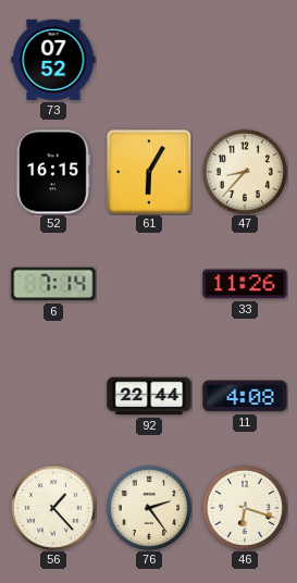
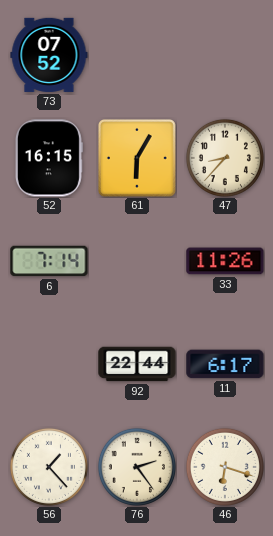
11: 4:08 -> 6:17
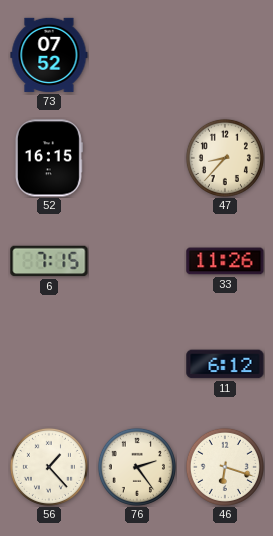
61: 6:05 -> none
6: 7:14 -> 7:15
92: 22:44 -> none
11: 6:17 -> 6:12
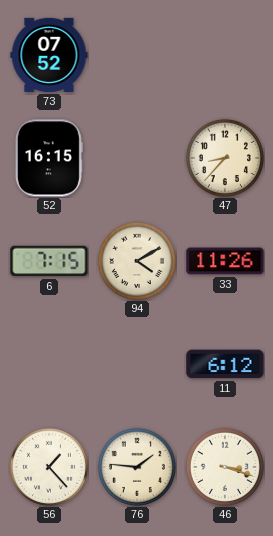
94: none -> 4:10
76: 2:24 -> 1:46
46: 6:18 -> 3:18
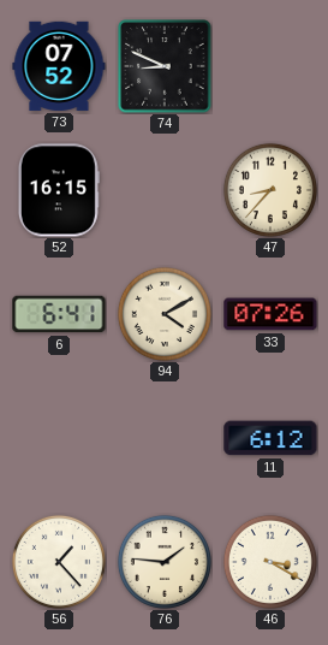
74: none -> 8:49
6: 7:15 -> 6:41
33: 11:26 -> 07:26
46: 3:18 -> 3:20
